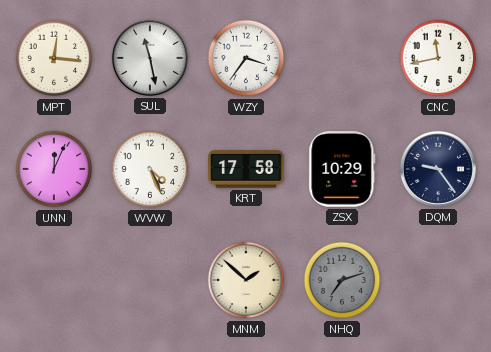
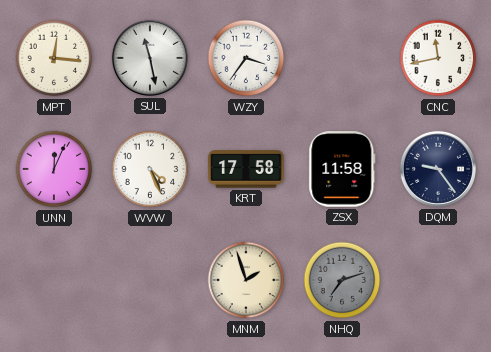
ZSX: 10:29 -> 11:58
MNM: 1:52 -> 1:57
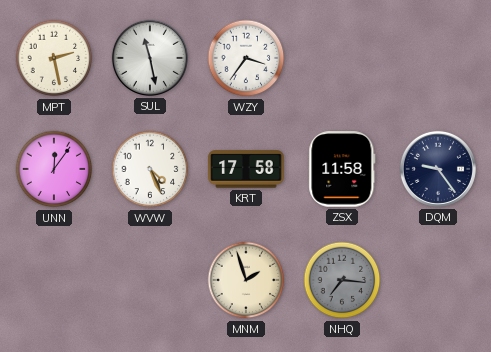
MPT: 12:16 -> 2:28
CNC: 11:43 -> none
UNN: 12:04 -> 12:06
NHQ: 7:12 -> 7:16
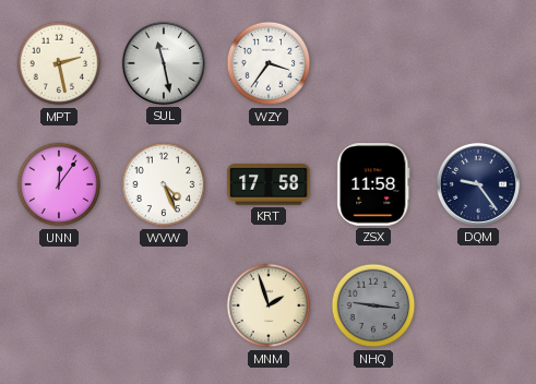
NHQ: 7:16 -> 9:16
